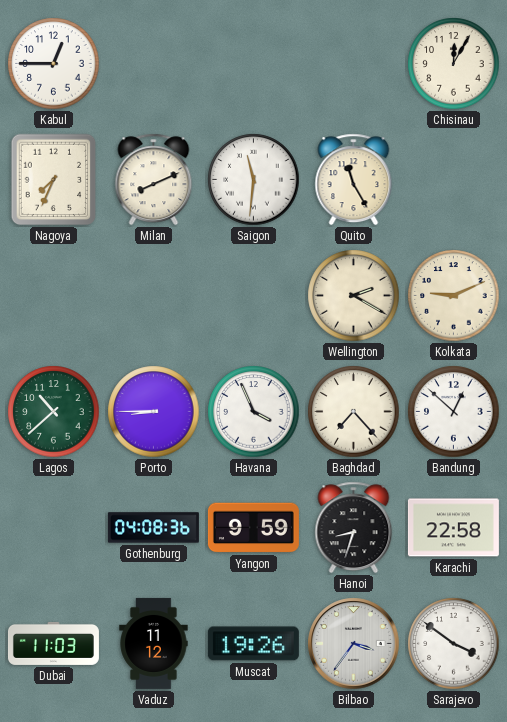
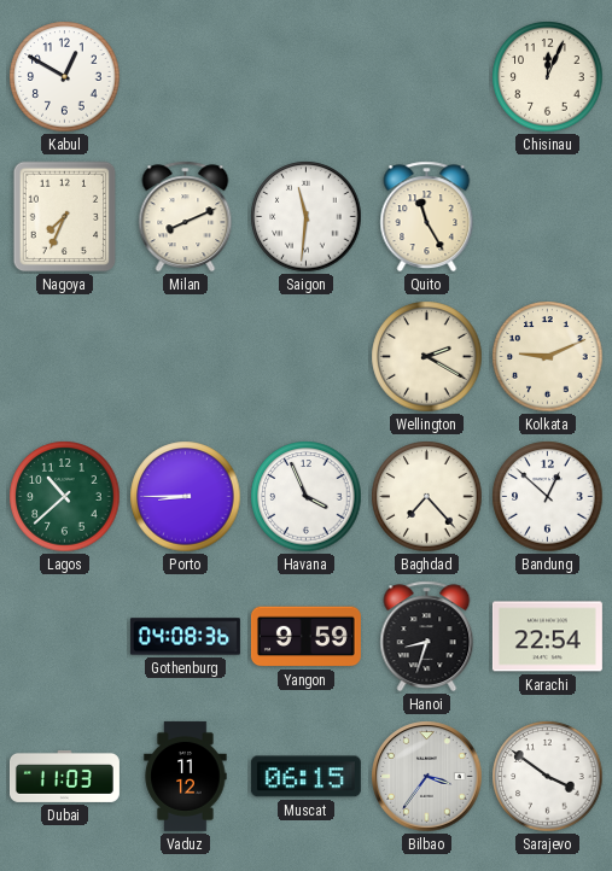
Kabul: 12:45 -> 12:50
Chisinau: 12:05 -> 12:04
Karachi: 22:58 -> 22:54
Muscat: 19:26 -> 06:15
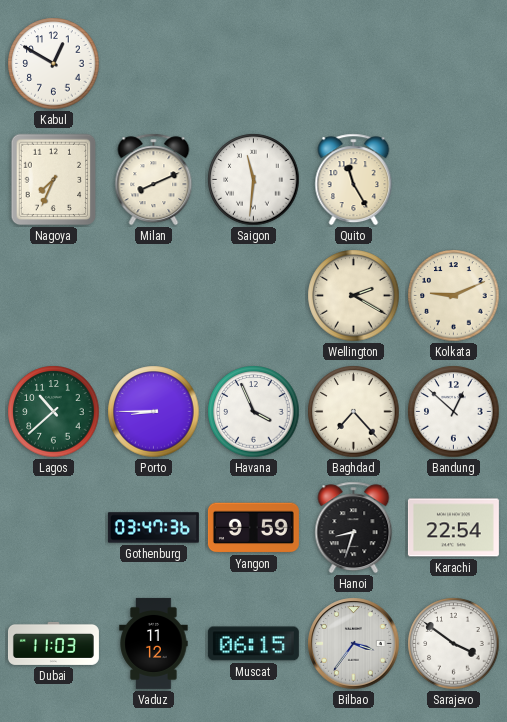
Chisinau: 12:04 -> none
Gothenburg: 04:08 -> 03:47
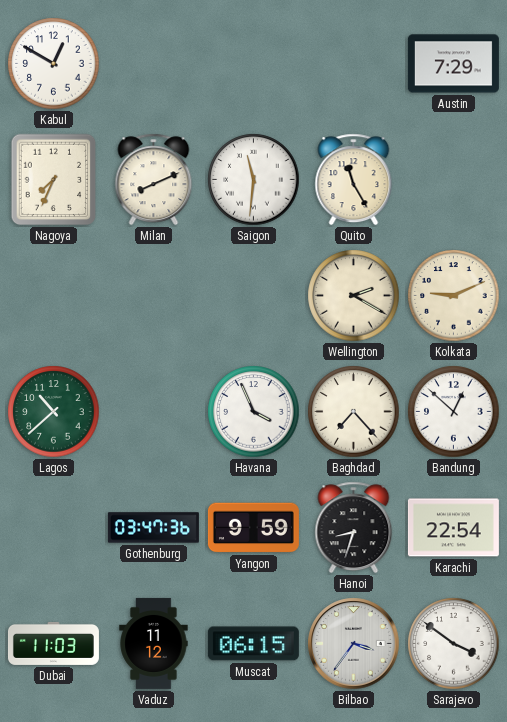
Austin: none -> 7:29
Porto: 8:45 -> none
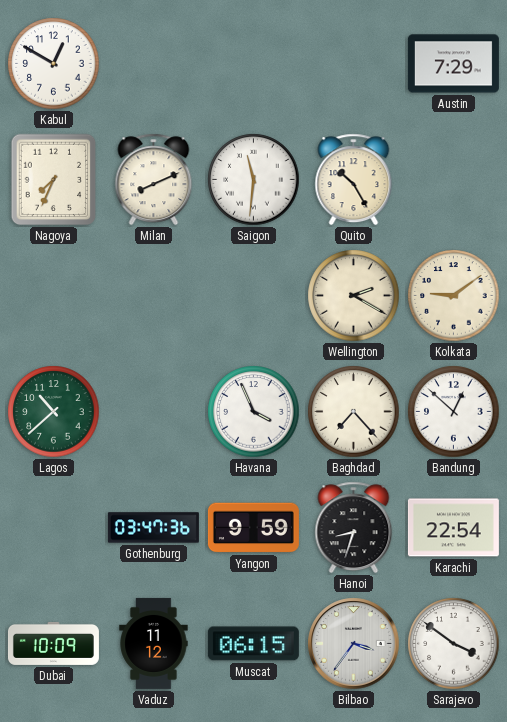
Quito: 11:25 -> 10:25
Kolkata: 9:11 -> 9:09
Dubai: 11:03 -> 10:09
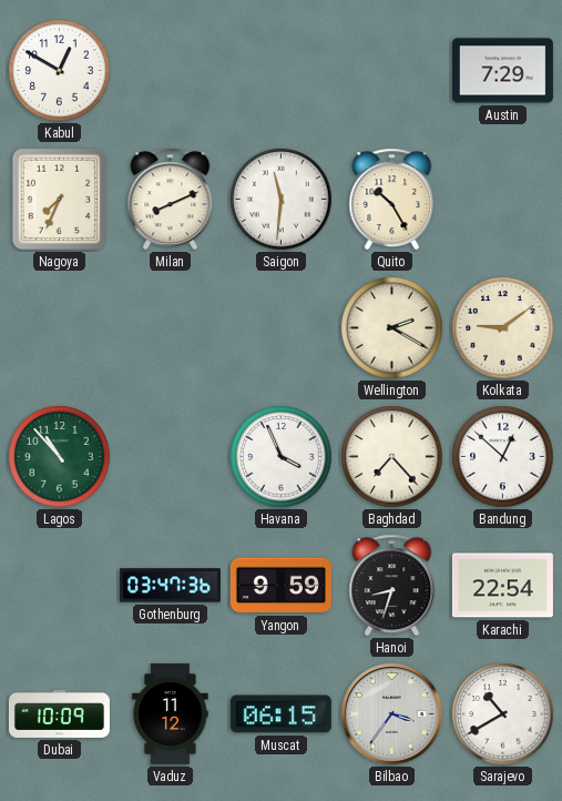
Lagos: 10:38 -> 10:53
Sarajevo: 3:51 -> 10:40
